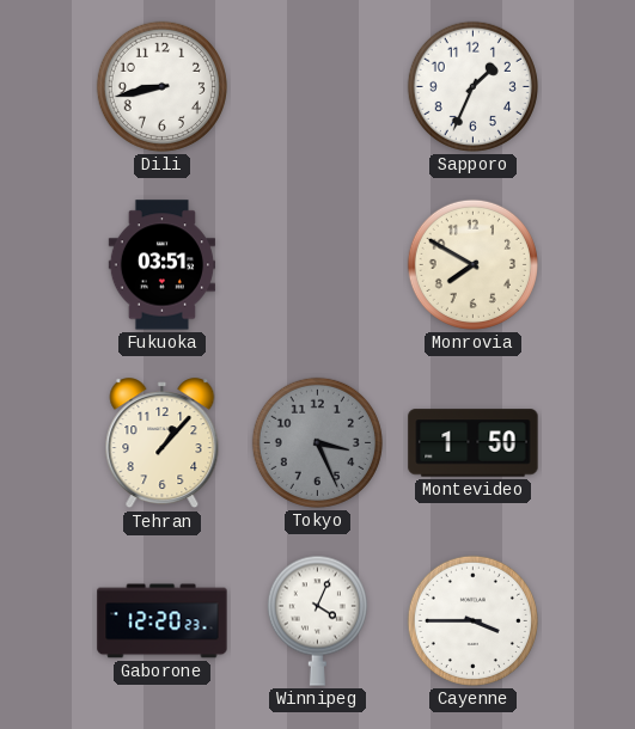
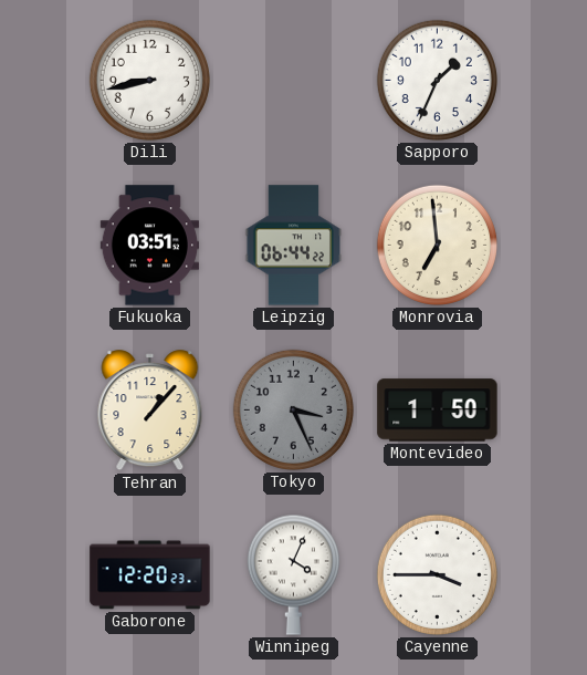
Leipzig: none -> 06:44
Monrovia: 7:50 -> 6:59
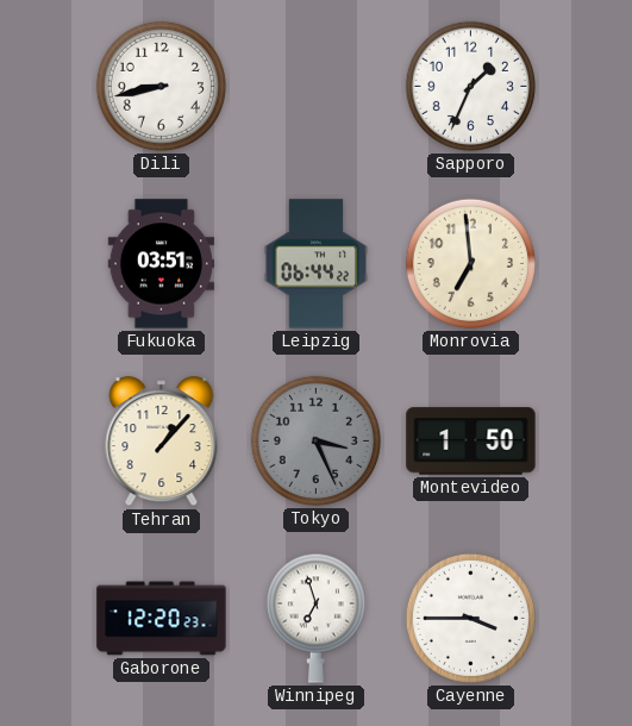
Winnipeg: 4:04 -> 6:57
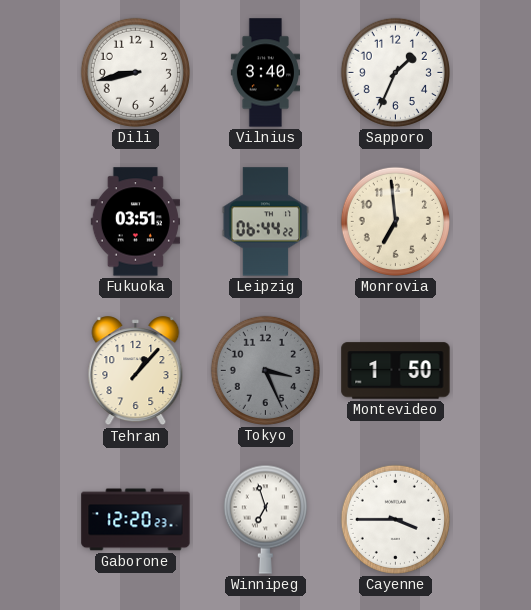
Vilnius: none -> 3:40
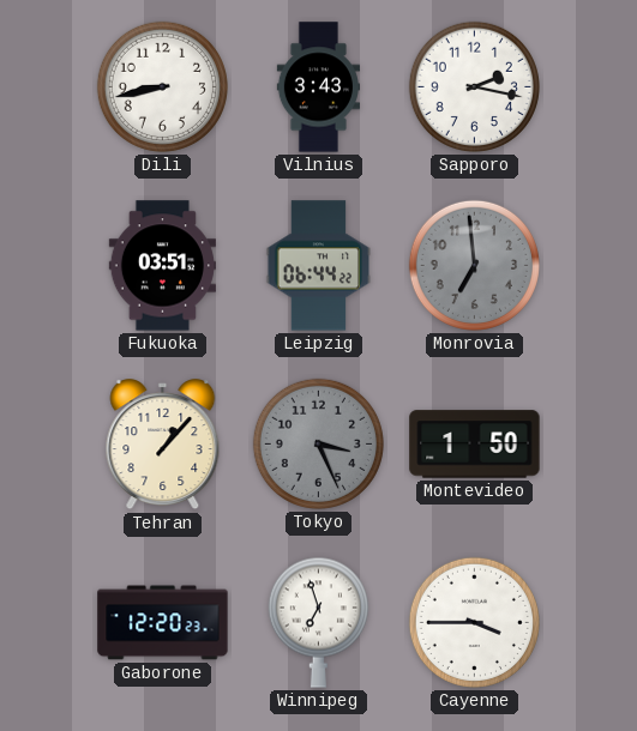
Vilnius: 3:40 -> 3:43
Sapporo: 1:34 -> 2:17
Monrovia dial: cream -> grey
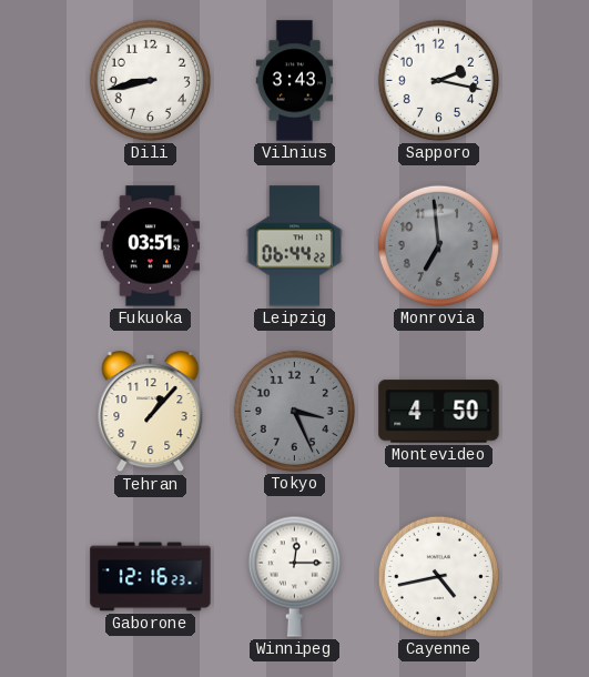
Montevideo: 1:50 -> 4:50
Gaborone: 12:20 -> 12:16
Winnipeg: 6:57 -> 12:15
Cayenne: 3:45 -> 4:43
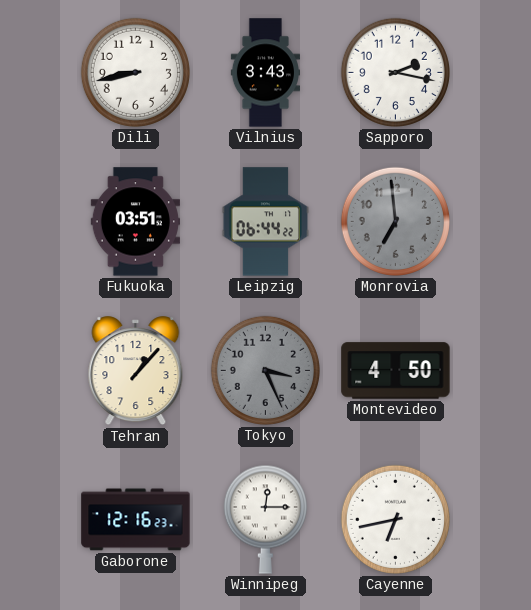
Cayenne: 4:43 -> 6:43
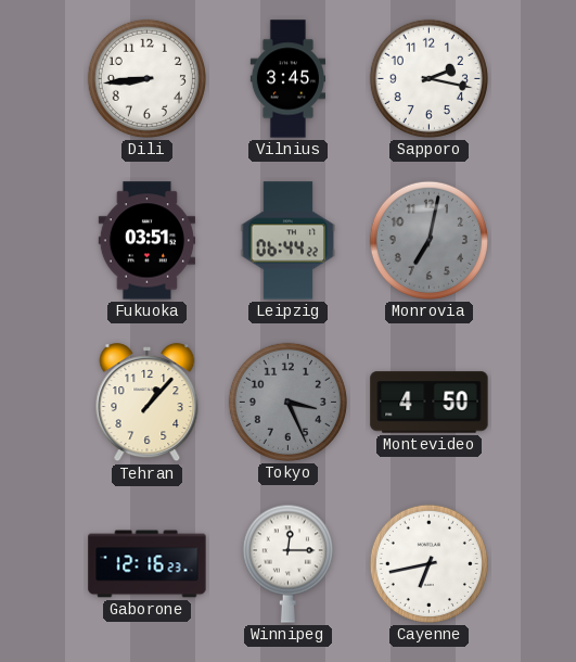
Dili: 8:43 -> 8:44
Vilnius: 3:43 -> 3:45
Monrovia: 6:59 -> 7:02
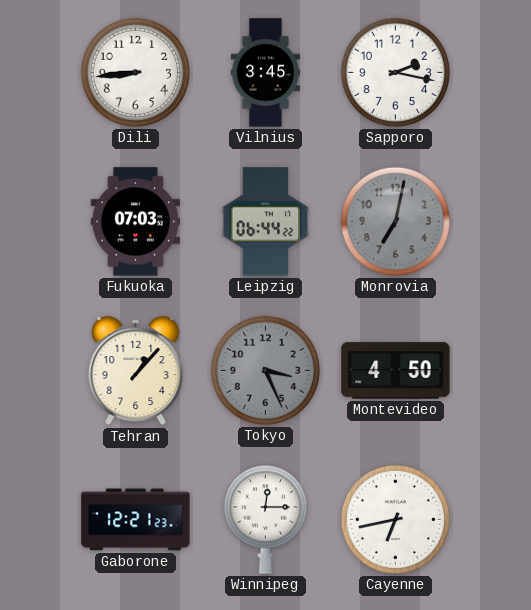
Fukuoka: 03:51 -> 07:03
Gaborone: 12:16 -> 12:21
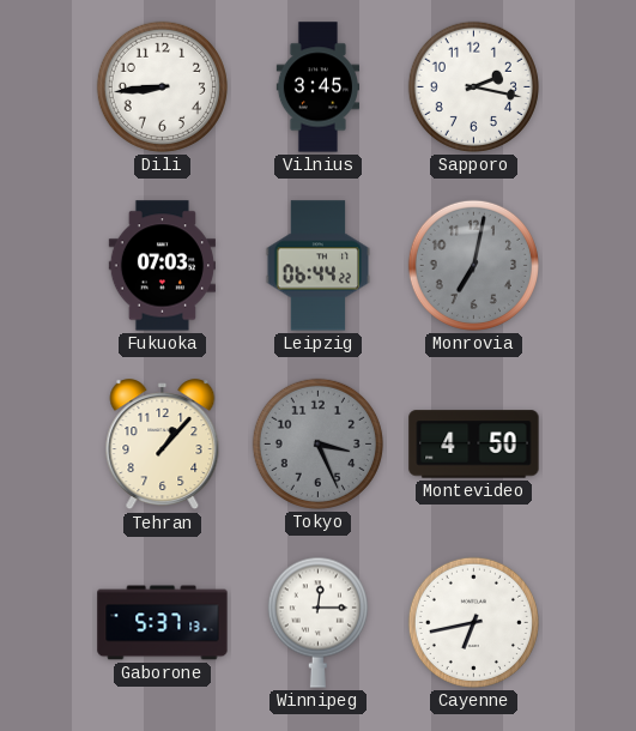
Gaborone: 12:21 -> 5:37
